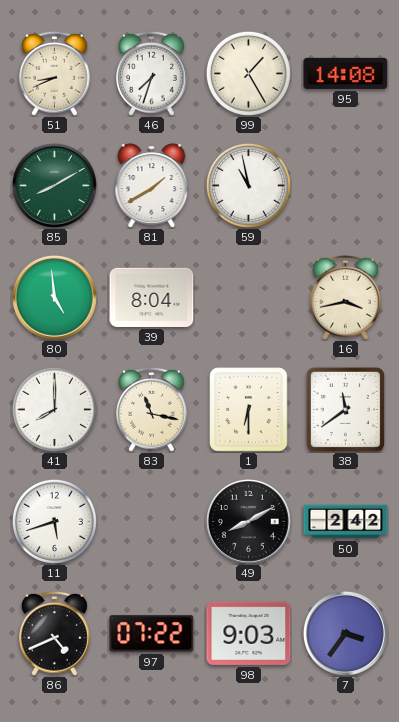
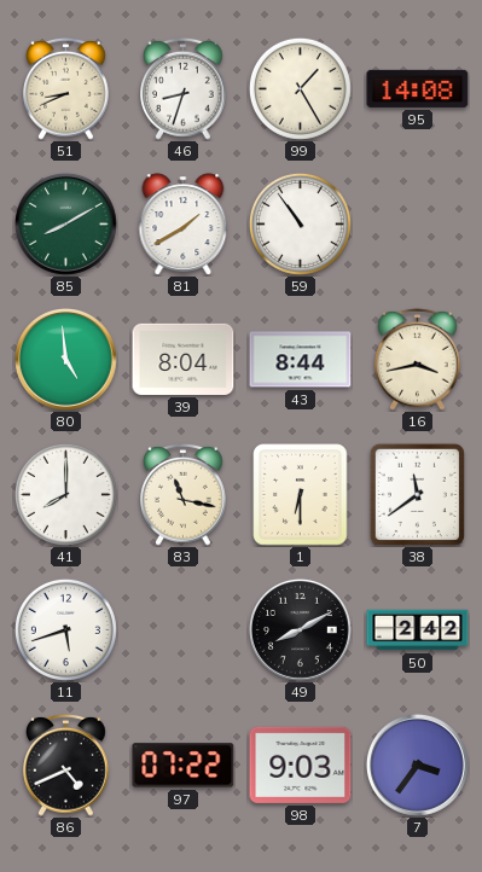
46: 7:33 -> 8:33
59: 10:58 -> 10:54
43: none -> 8:44
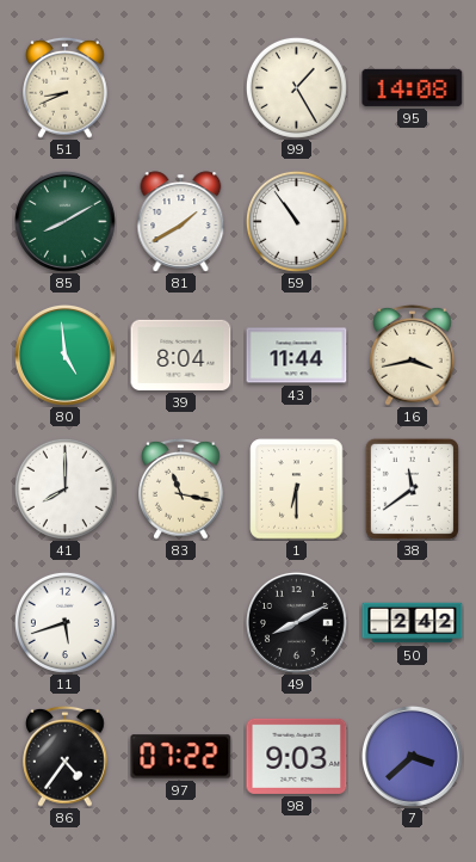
46: 8:33 -> none
43: 8:44 -> 11:44
86: 4:41 -> 4:36
7: 3:36 -> 3:38
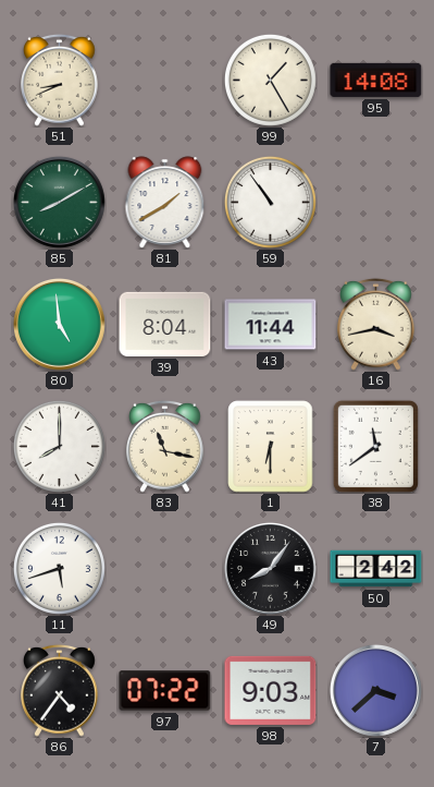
49: 8:10 -> 8:06
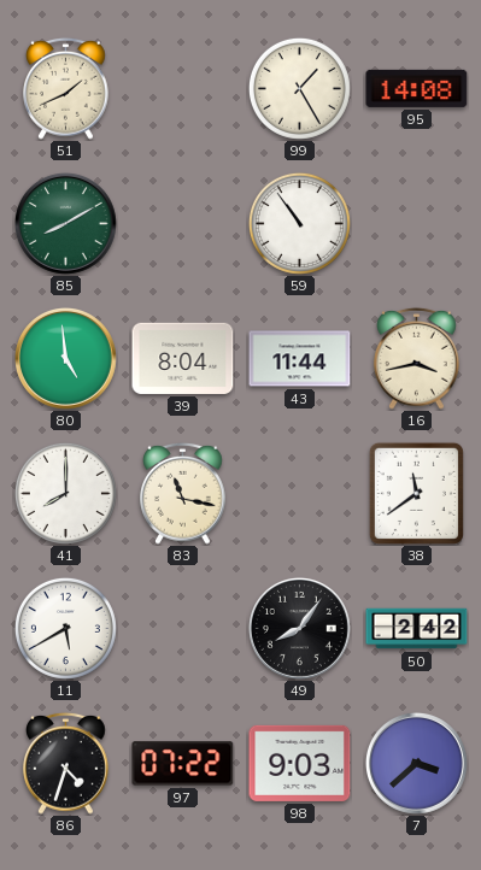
51: 8:41 -> 1:41
81: 1:40 -> none
1: 6:30 -> none
11: 5:42 -> 5:40
86: 4:36 -> 4:33
